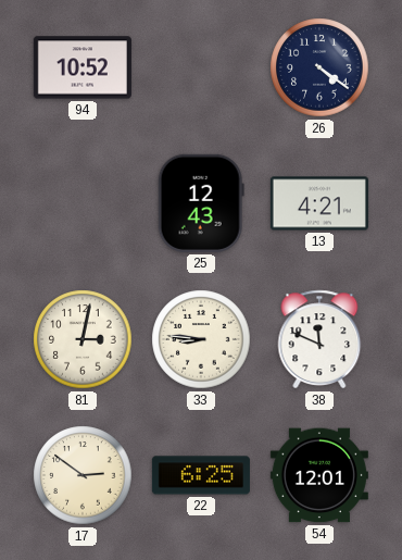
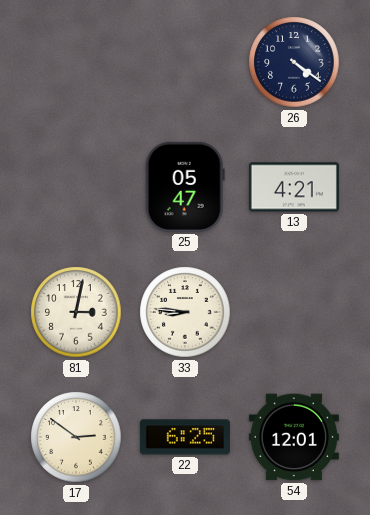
94: 10:52 -> none
25: 12:43 -> 05:47
38: 11:49 -> none
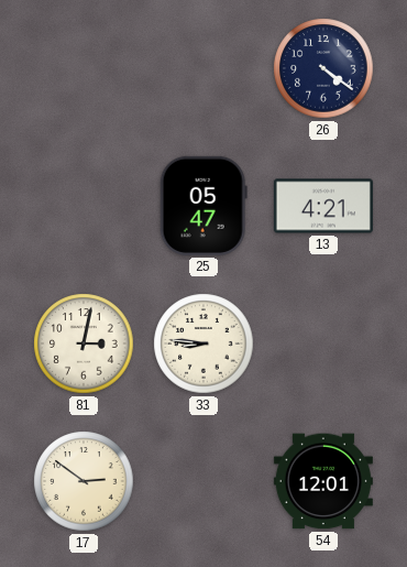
22: 6:25 -> none
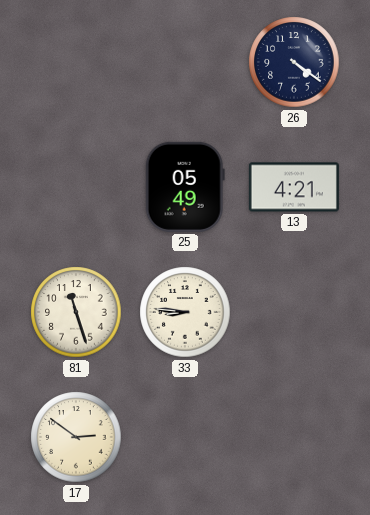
25: 05:47 -> 05:49
81: 3:02 -> 11:27
54: 12:01 -> none
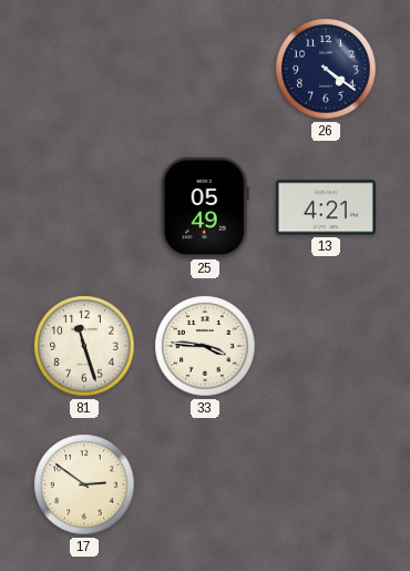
33: 8:46 -> 3:46
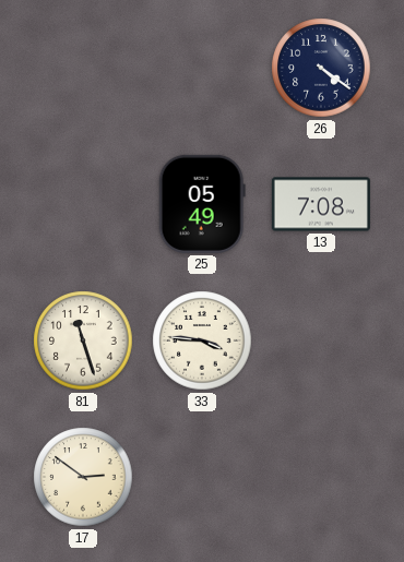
13: 4:21 -> 7:08
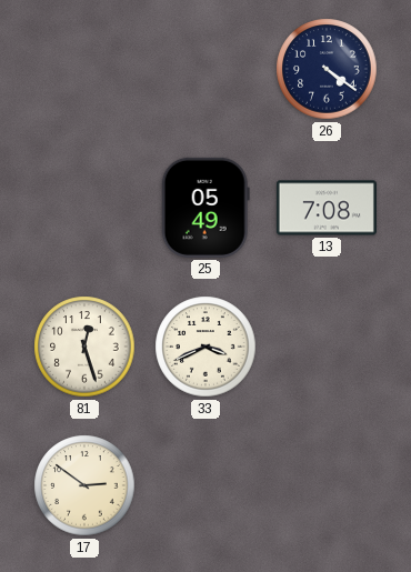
81: 11:27 -> 12:27
33: 3:46 -> 3:41
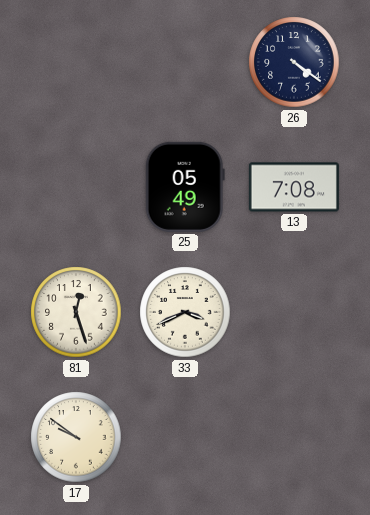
17: 2:51 -> 9:51
